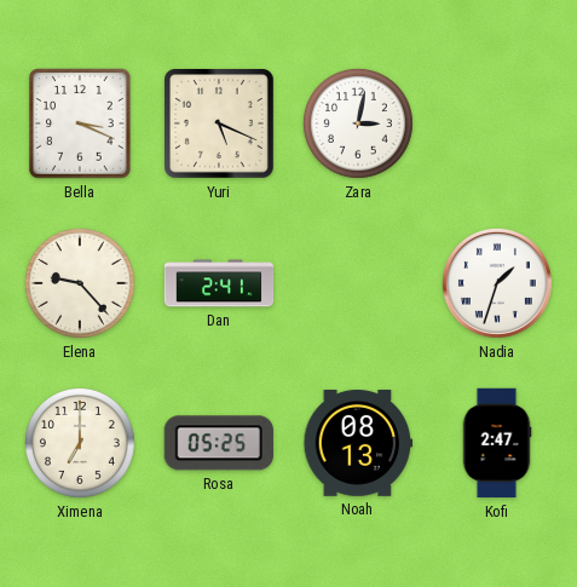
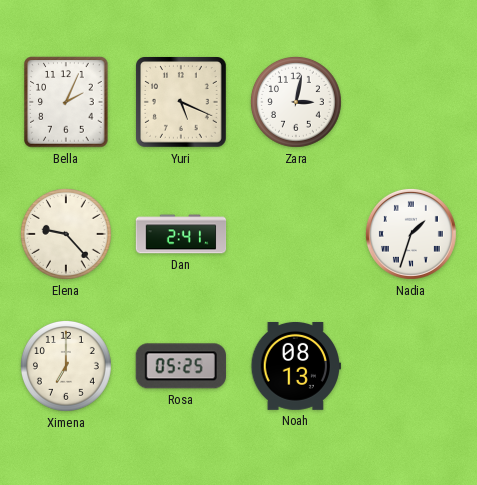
Bella: 3:19 -> 2:04
Kofi: 2:47 -> none
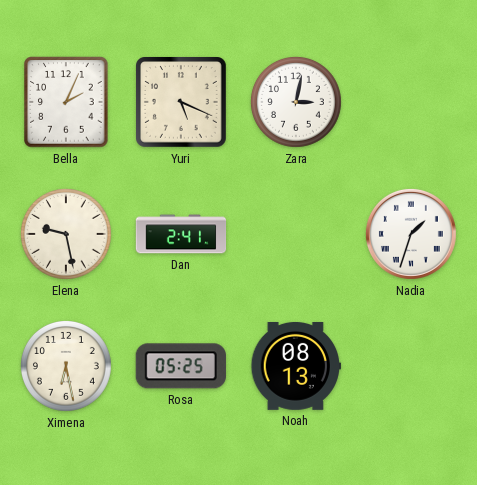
Elena: 9:23 -> 9:28
Ximena: 7:00 -> 6:28
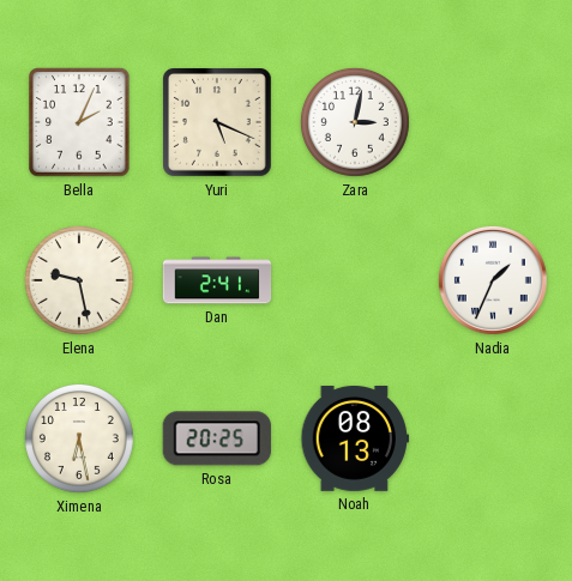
Nadia: 1:33 -> 1:34
Rosa: 05:25 -> 20:25
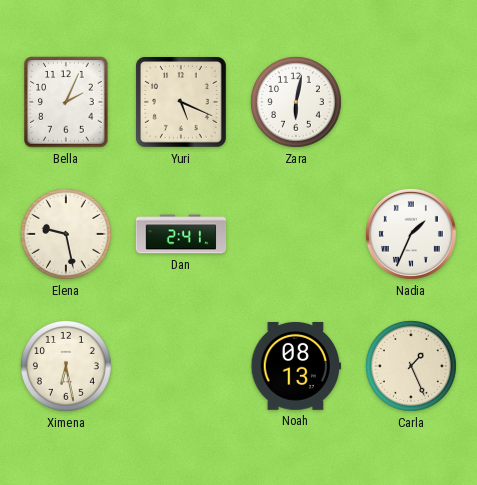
Zara: 3:02 -> 6:02
Rosa: 20:25 -> none
Carla: none -> 1:26
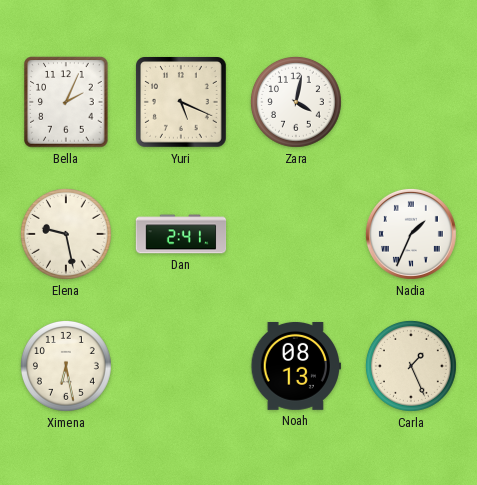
Zara: 6:02 -> 4:02
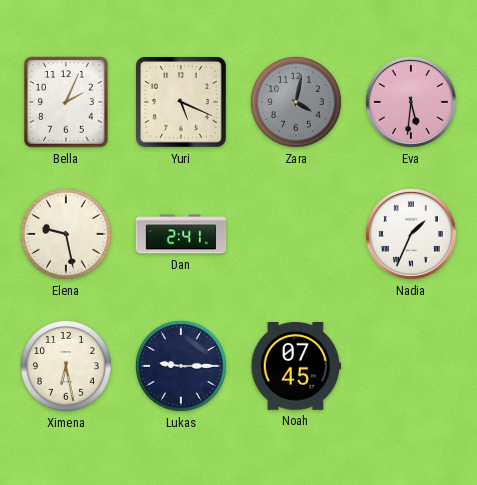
Zara dial: white -> grey
Eva: none -> 5:31
Lukas: none -> 9:15
Noah: 08:13 -> 07:45
Carla: 1:26 -> none
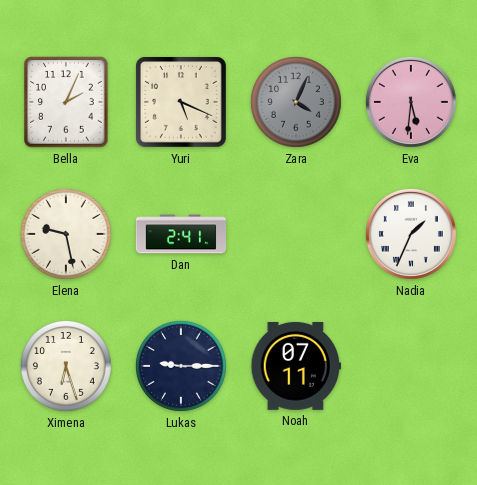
Zara: 4:02 -> 4:04
Ximena: 6:28 -> 6:27
Noah: 07:45 -> 07:11
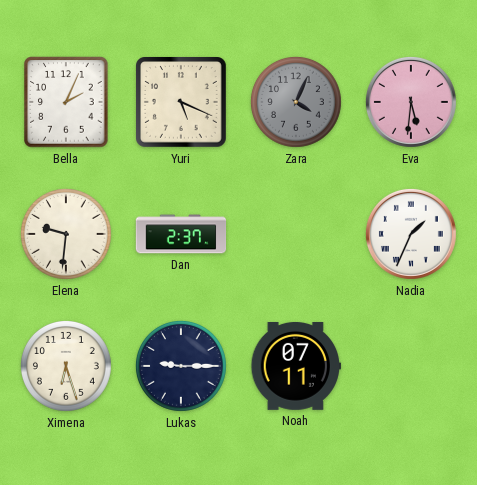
Elena: 9:28 -> 9:31
Dan: 2:41 -> 2:37
